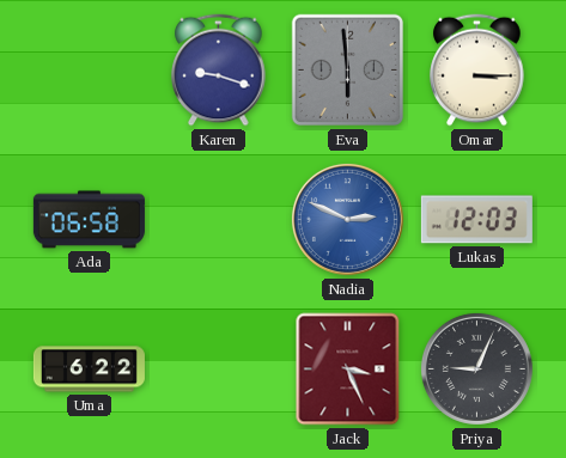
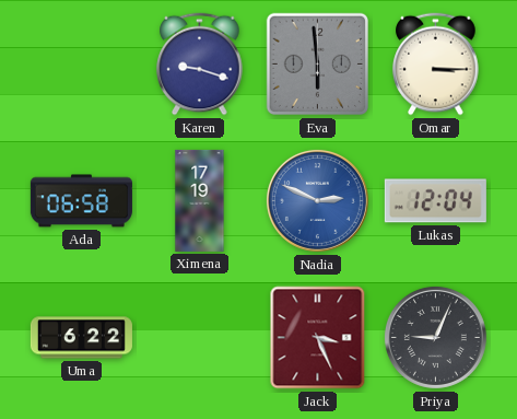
Ximena: none -> 17:19
Lukas: 12:03 -> 12:04
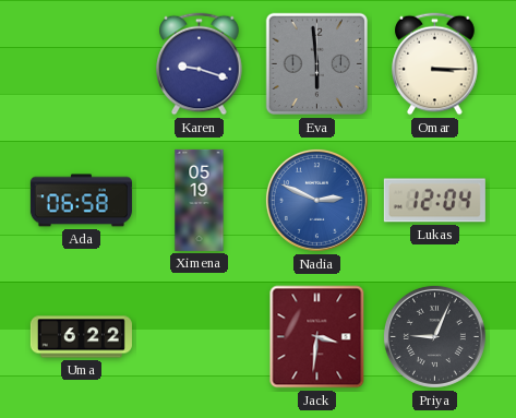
Ximena: 17:19 -> 05:19
Jack: 3:26 -> 3:31
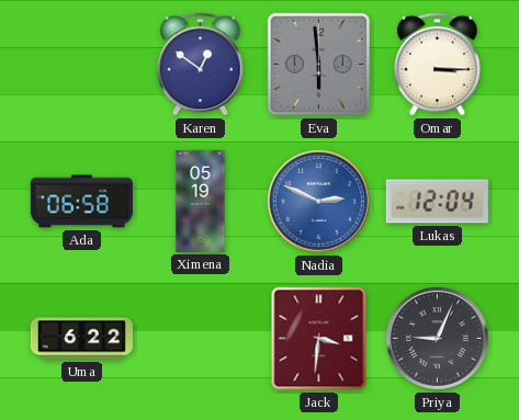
Karen: 9:18 -> 12:51
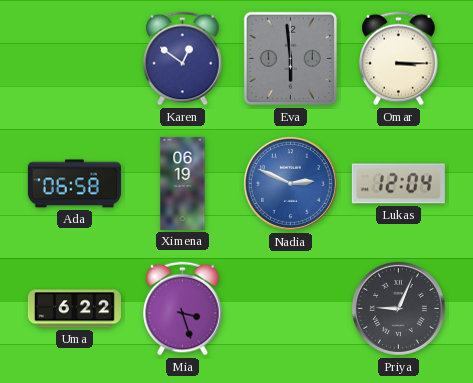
Ximena: 05:19 -> 06:19
Mia: none -> 3:27
Jack: 3:31 -> none
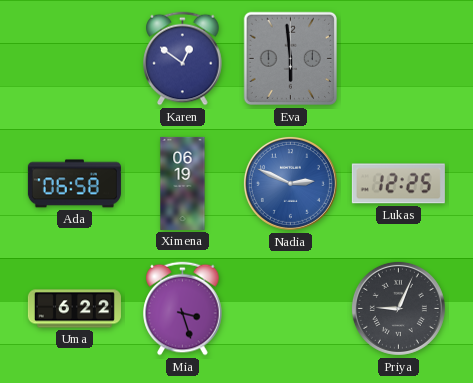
Omar: 3:15 -> none
Lukas: 12:04 -> 12:25
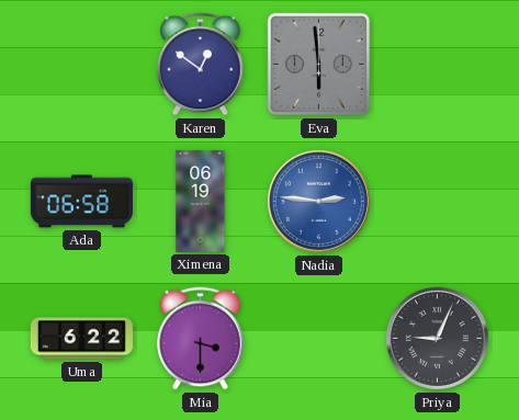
Nadia: 2:49 -> 2:46
Lukas: 12:25 -> none
Mia: 3:27 -> 3:30
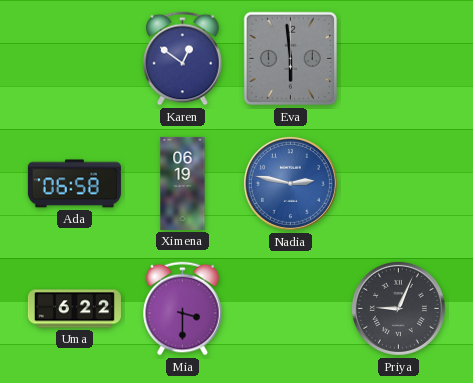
Nadia: 2:46 -> 2:47
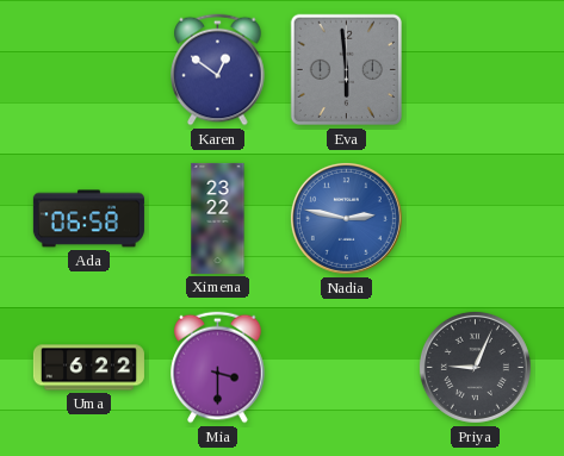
Ximena: 06:19 -> 23:22
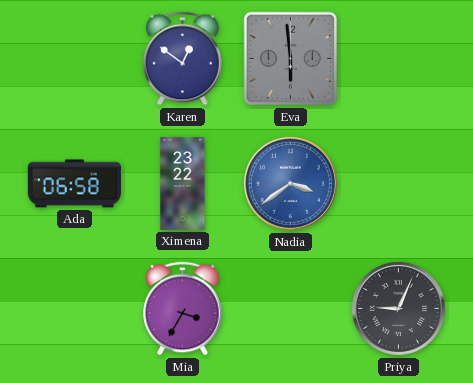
Nadia: 2:47 -> 3:39
Uma: 6:22 -> none
Mia: 3:30 -> 3:35
